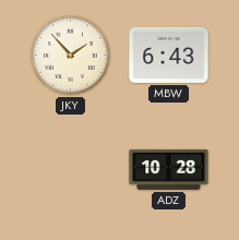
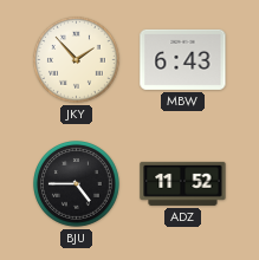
BJU: none -> 4:45
ADZ: 10:28 -> 11:52
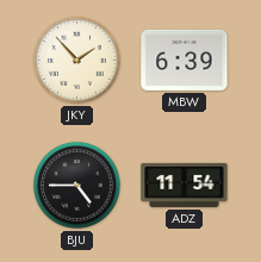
MBW: 6:43 -> 6:39
ADZ: 11:52 -> 11:54
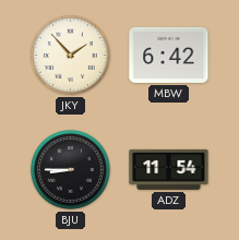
MBW: 6:39 -> 6:42
BJU: 4:45 -> 8:45
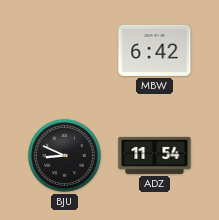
JKY: 1:53 -> none
BJU: 8:45 -> 8:49
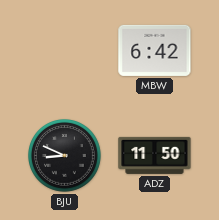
ADZ: 11:54 -> 11:50
